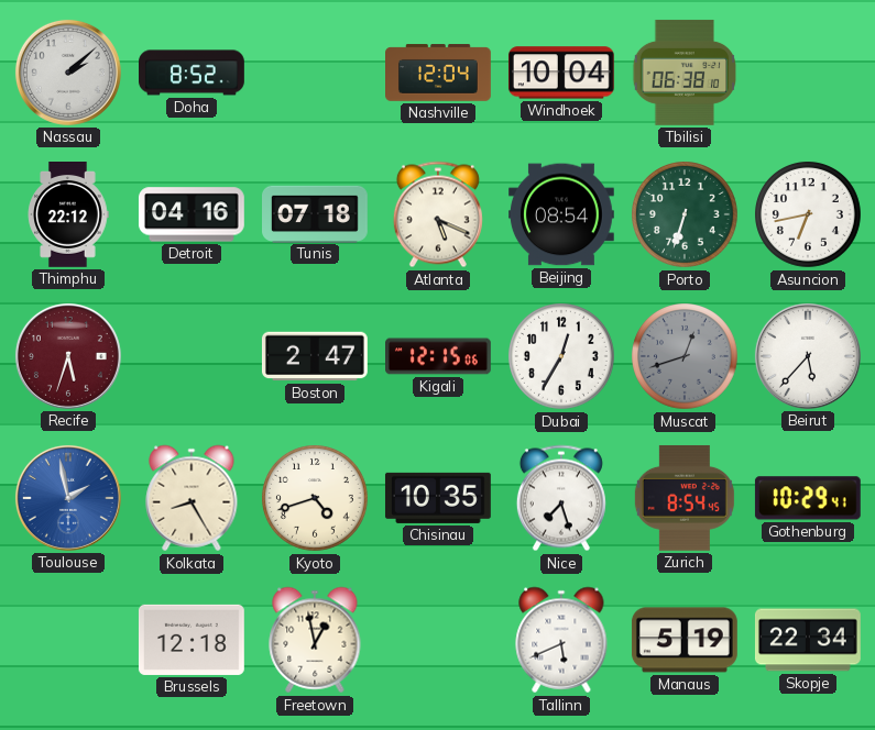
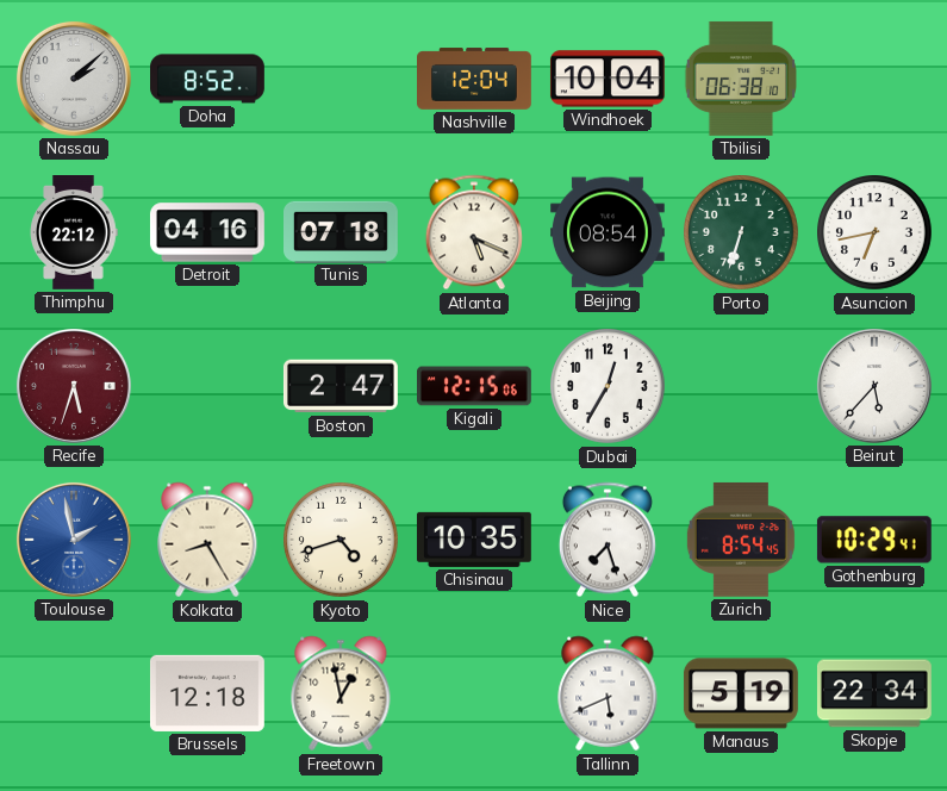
Muscat: 12:42 -> none
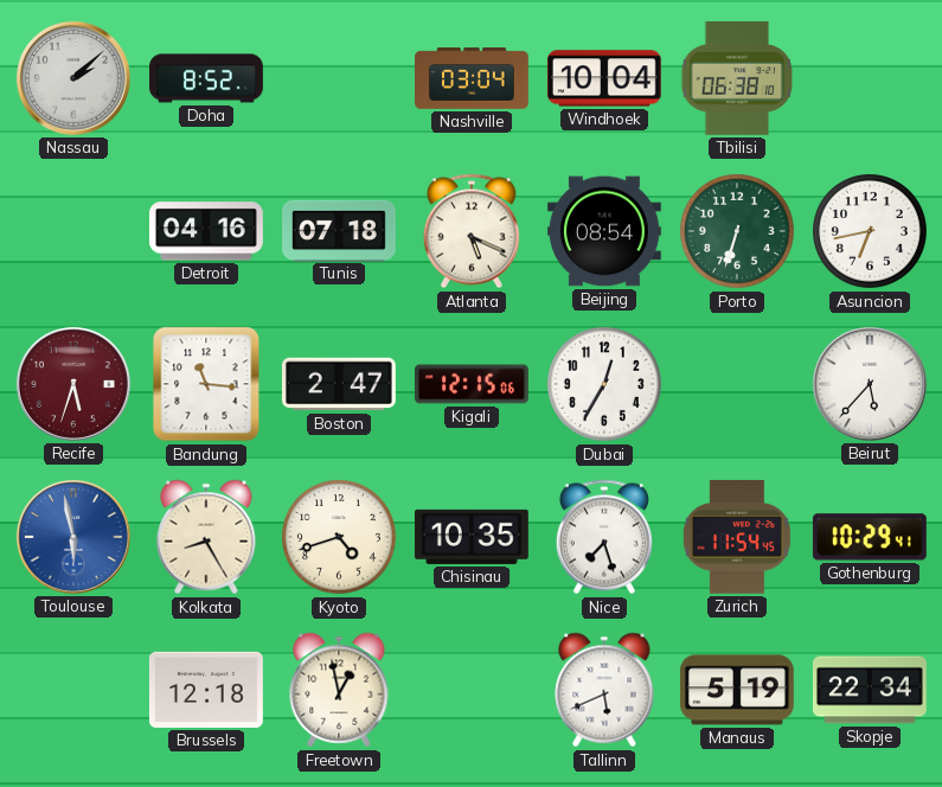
Nashville: 12:04 -> 03:04
Thimphu: 22:12 -> none
Bandung: none -> 11:16
Toulouse: 1:58 -> 5:58
Zurich: 8:54 -> 11:54
